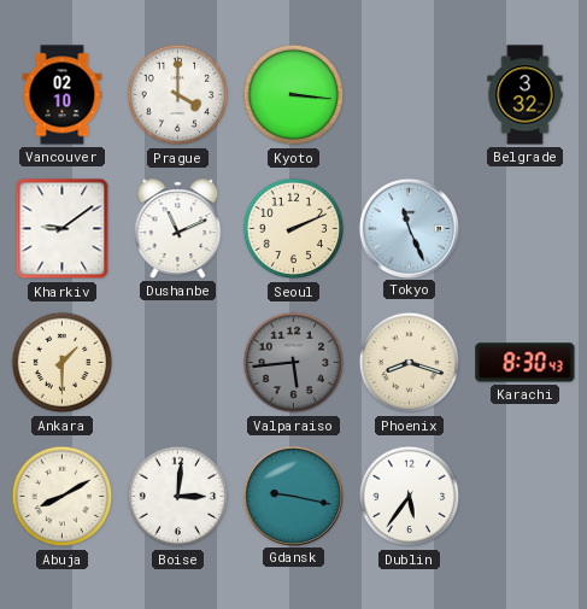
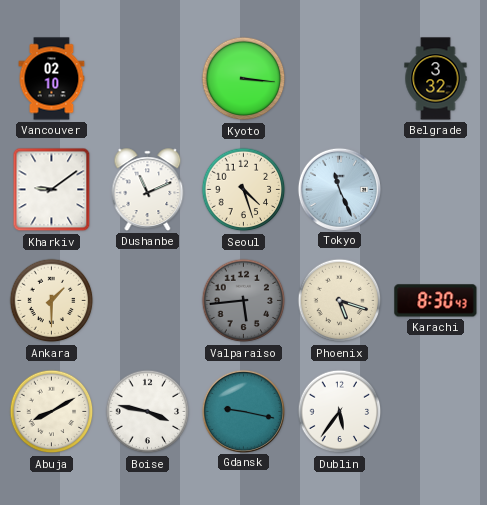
Prague: 4:00 -> none
Seoul: 2:11 -> 4:27
Phoenix: 8:18 -> 5:18
Boise: 3:01 -> 3:47
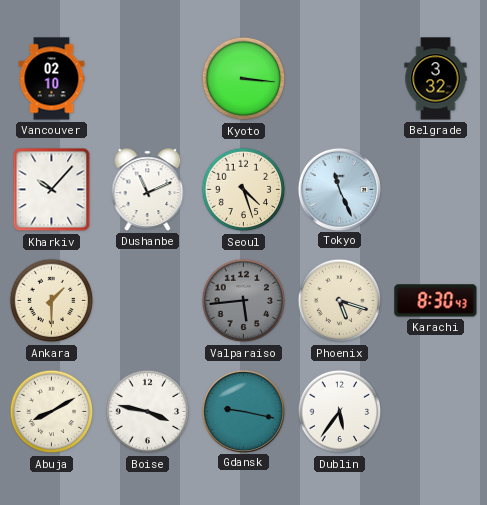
Kharkiv: 9:09 -> 10:07
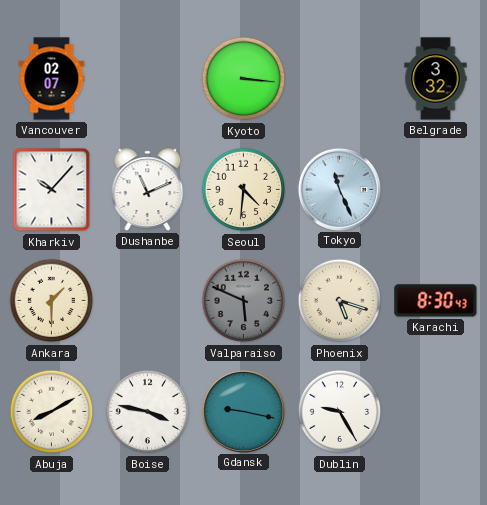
Vancouver: 02:10 -> 02:07
Seoul: 4:27 -> 4:31
Valparaiso: 5:44 -> 5:49
Dublin: 5:36 -> 9:25
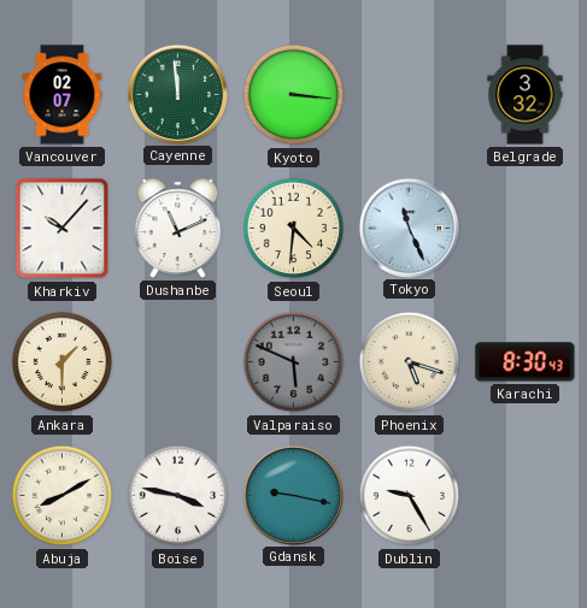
Cayenne: none -> 11:59
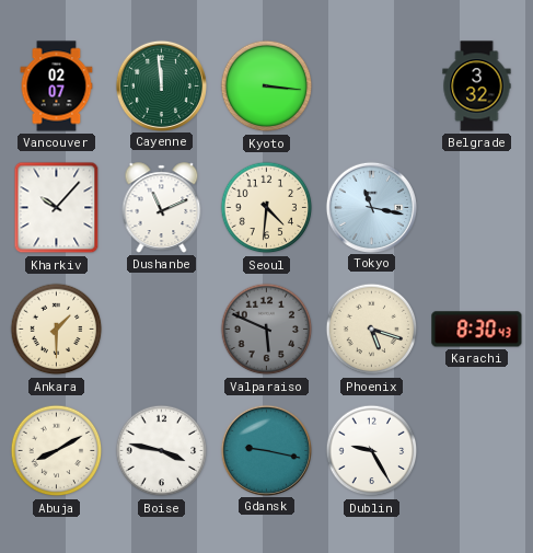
Tokyo: 11:26 -> 11:17
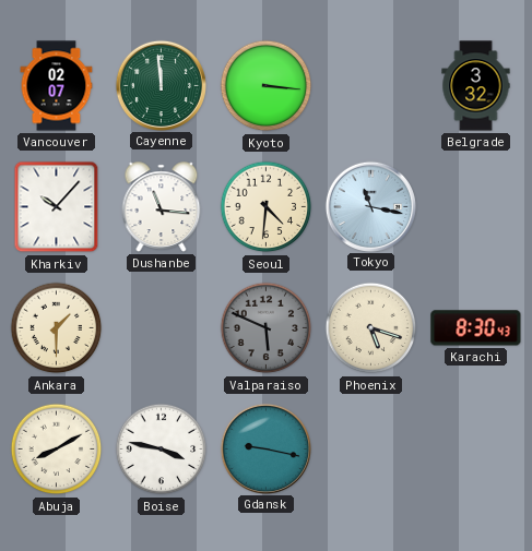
Dushanbe: 11:11 -> 11:16
Dublin: 9:25 -> none
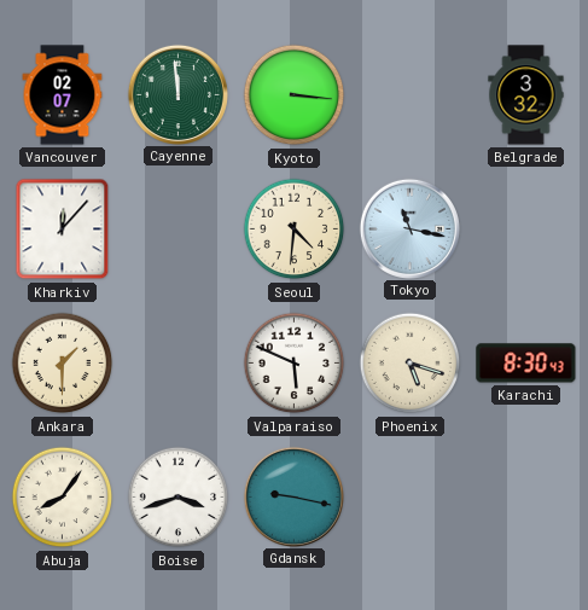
Kharkiv: 10:07 -> 12:07
Dushanbe: 11:16 -> none
Valparaiso dial: grey -> white
Abuja: 8:10 -> 8:06
Boise: 3:47 -> 3:42
